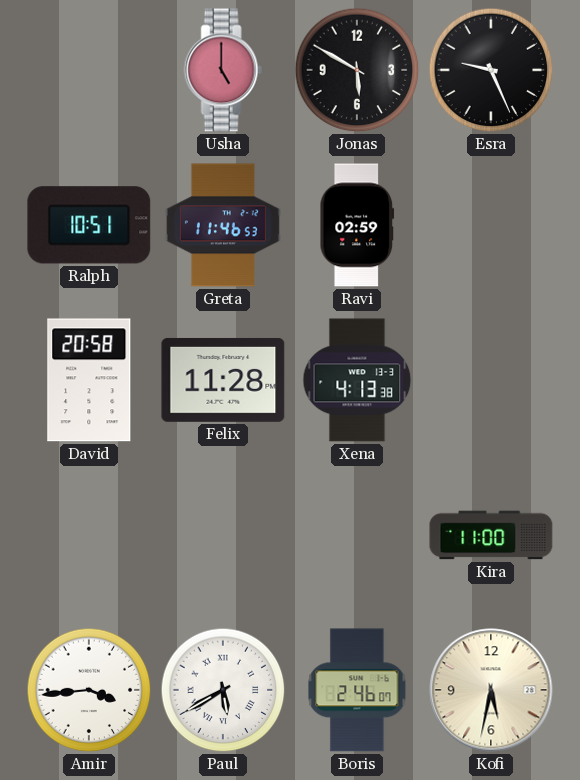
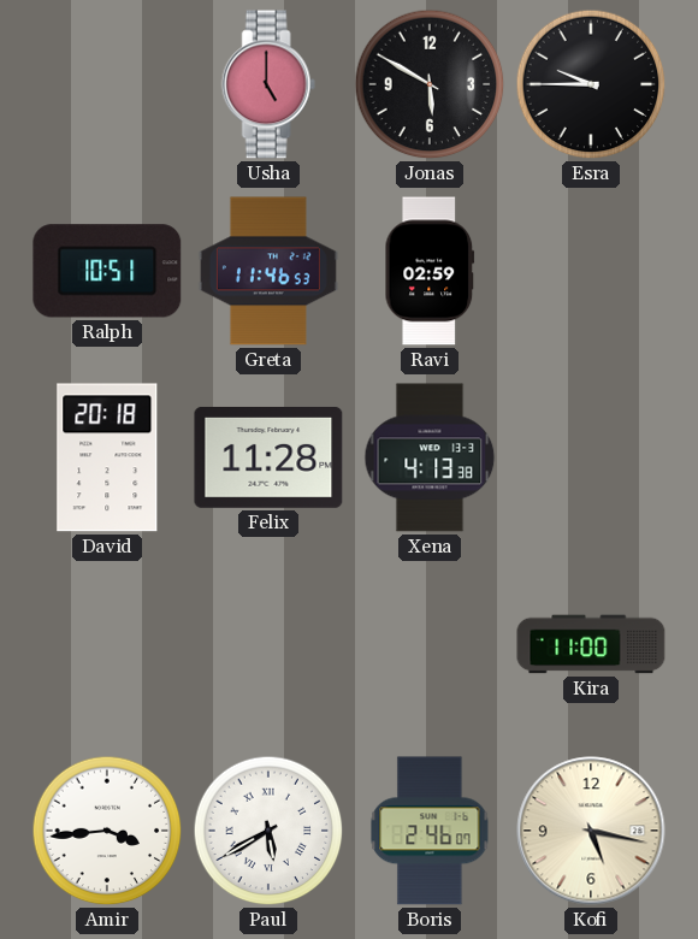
Esra: 9:26 -> 9:45
David: 20:58 -> 20:18
Kofi: 5:32 -> 5:17
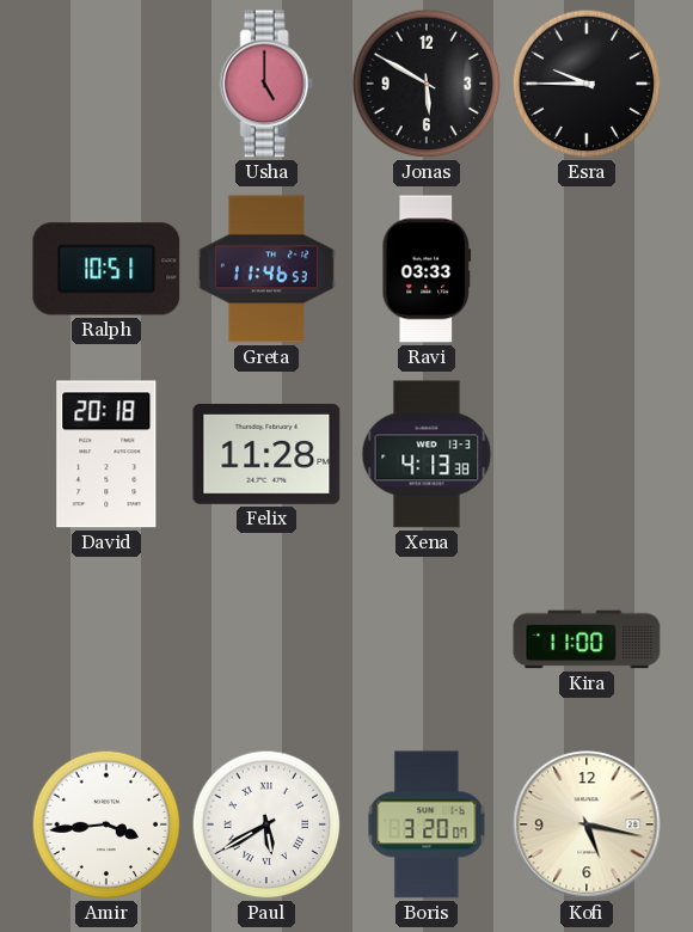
Ravi: 02:59 -> 03:33
Boris: 2:46 -> 3:20
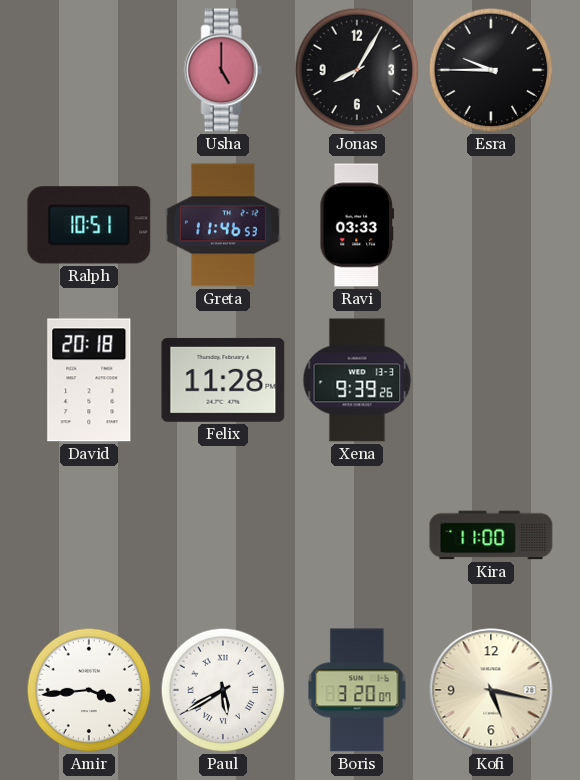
Jonas: 5:50 -> 8:05
Xena: 4:13 -> 9:39
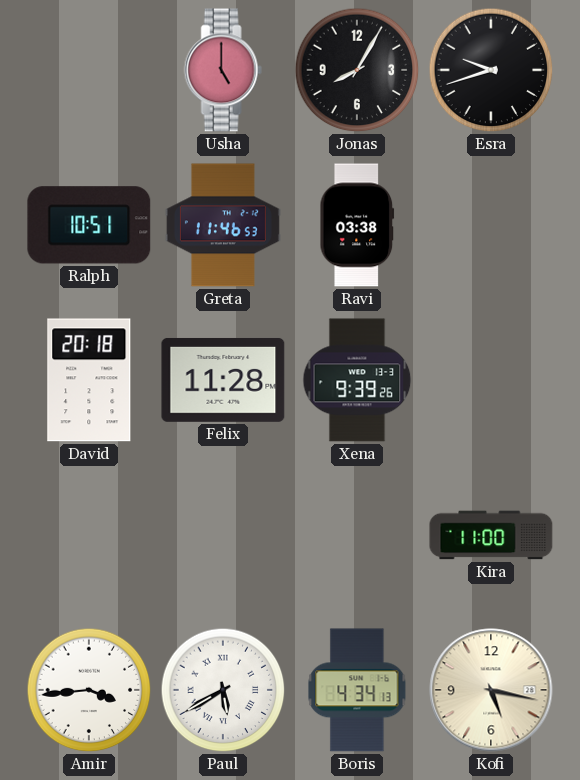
Esra: 9:45 -> 9:42
Ravi: 03:33 -> 03:38
Boris: 3:20 -> 4:34
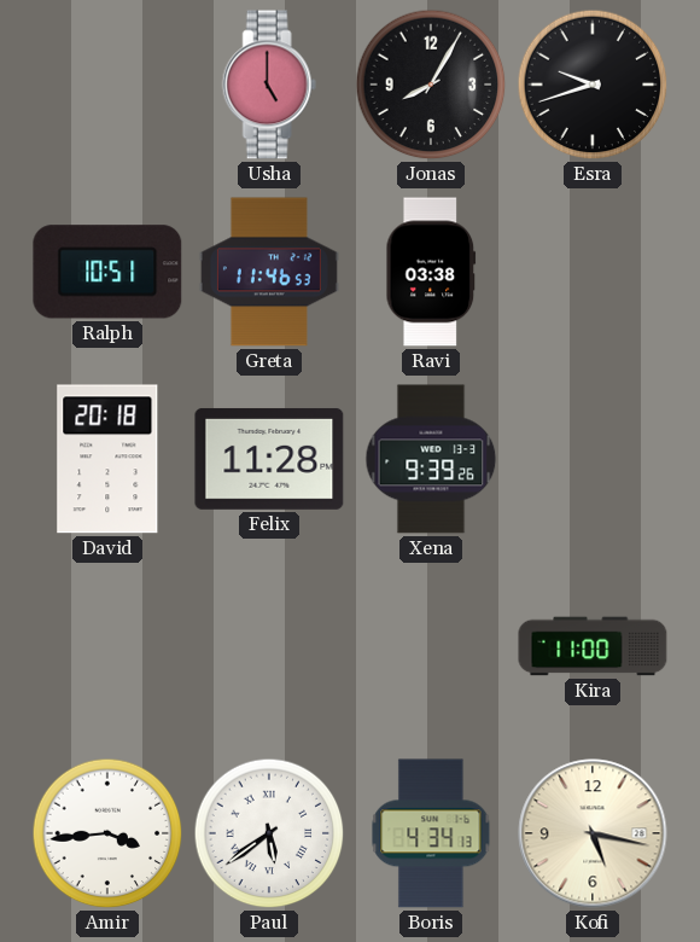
Paul: 5:40 -> 5:39
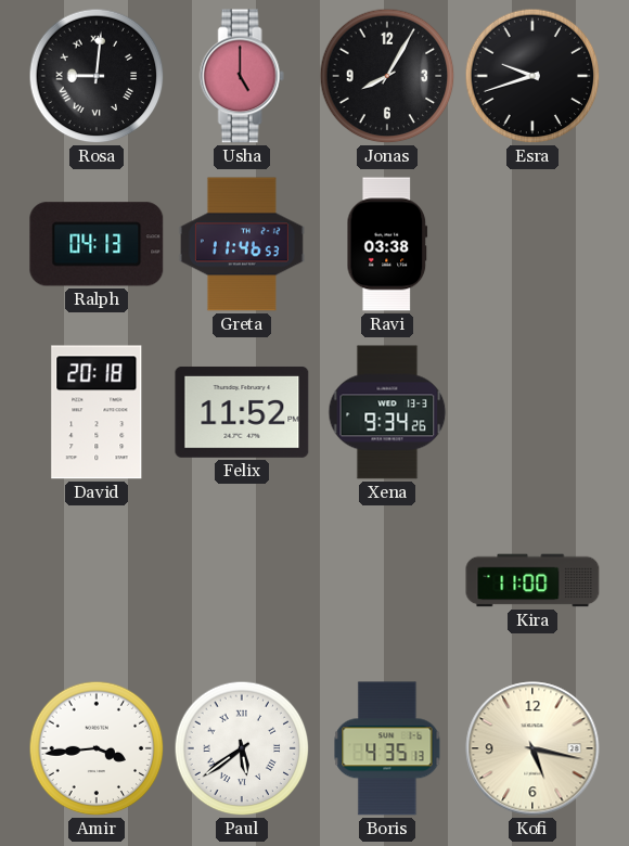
Rosa: none -> 9:01
Ralph: 10:51 -> 04:13
Felix: 11:28 -> 11:52
Xena: 9:39 -> 9:34
Boris: 4:34 -> 4:35
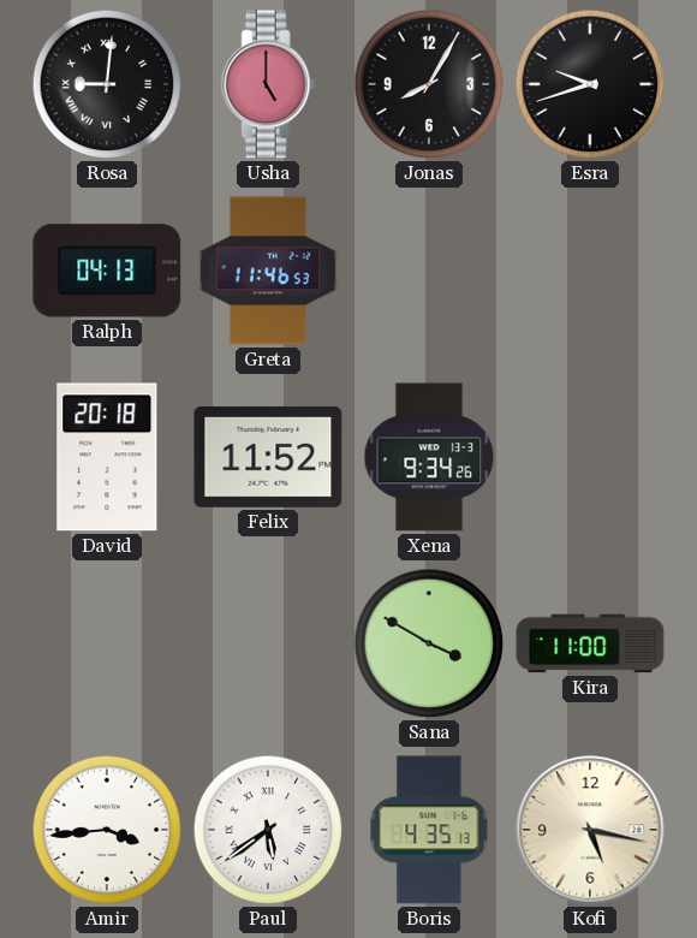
Ravi: 03:38 -> none
Sana: none -> 3:50
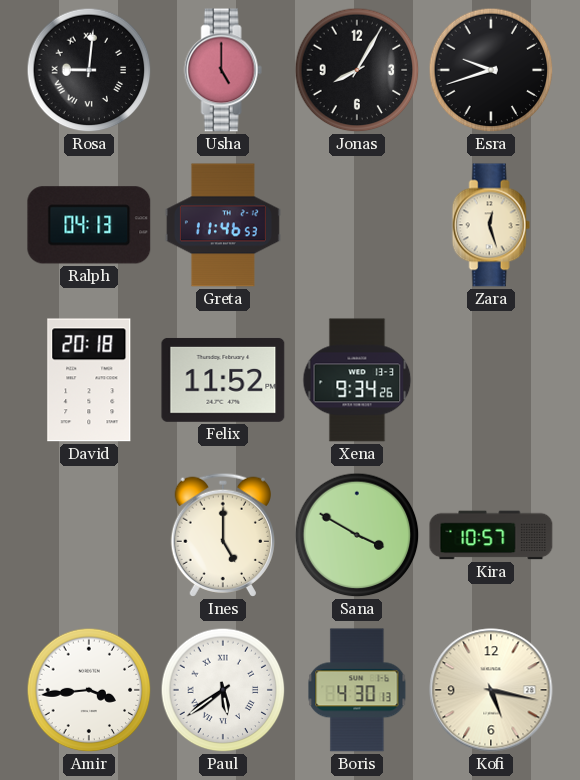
Zara: none -> 12:27
Ines: none -> 5:00
Kira: 11:00 -> 10:57
Boris: 4:35 -> 4:30
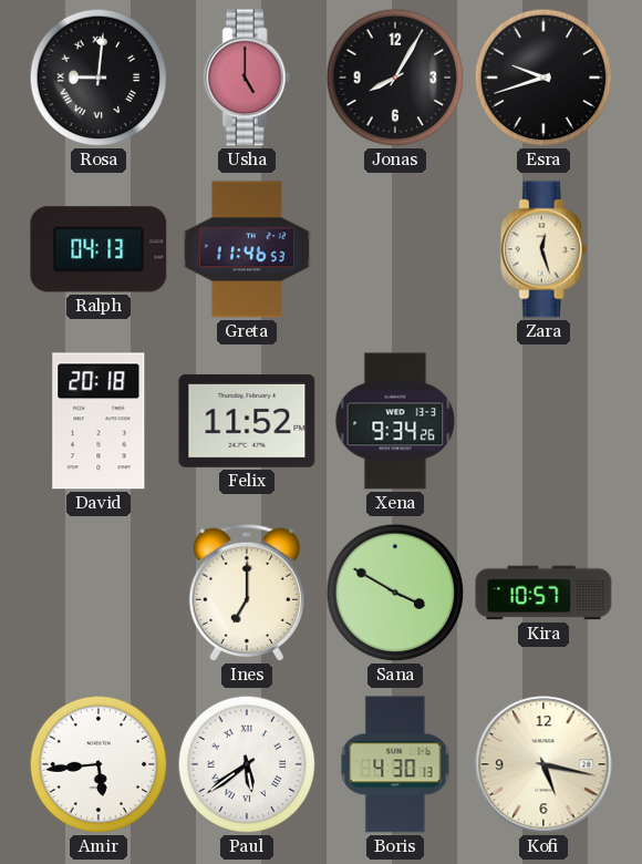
Ines: 5:00 -> 7:00
Amir: 3:44 -> 5:44
